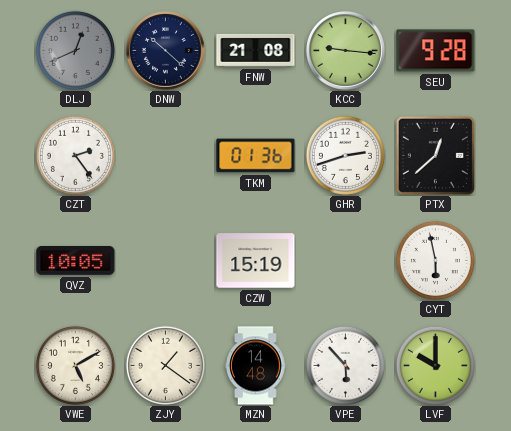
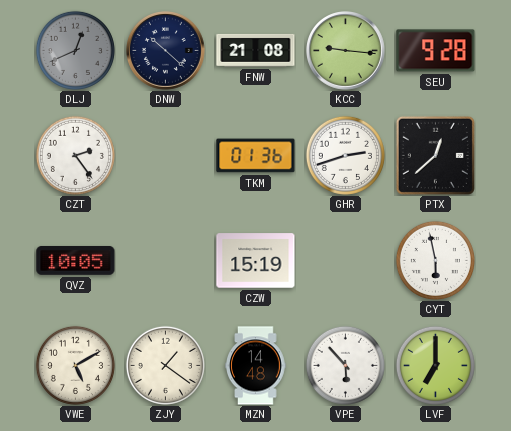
LVF: 10:00 -> 7:00
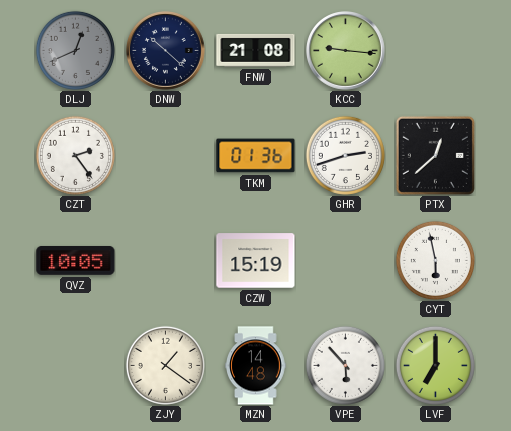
SEU: 9:28 -> none
VWE: 5:10 -> none
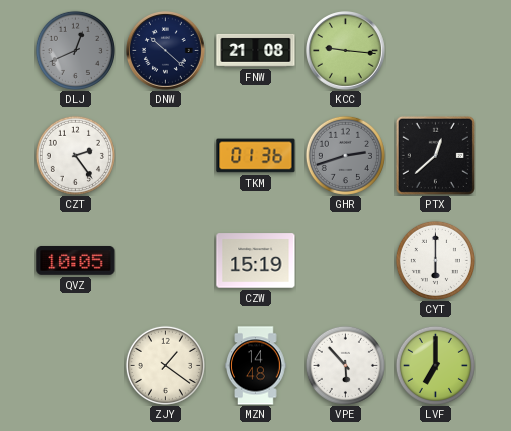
GHR dial: white -> grey
CYT: 5:58 -> 6:00
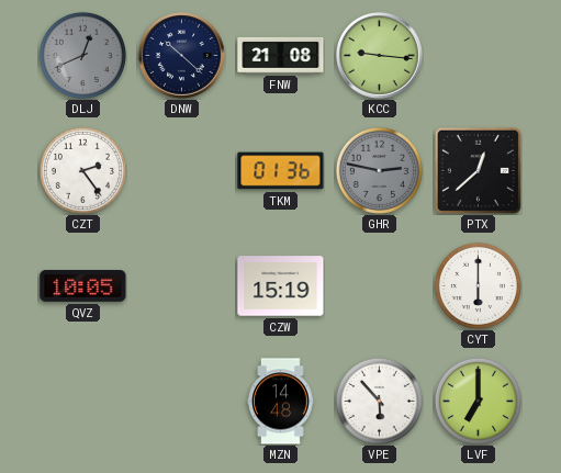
GHR: 2:42 -> 2:47
ZJY: 1:21 -> none
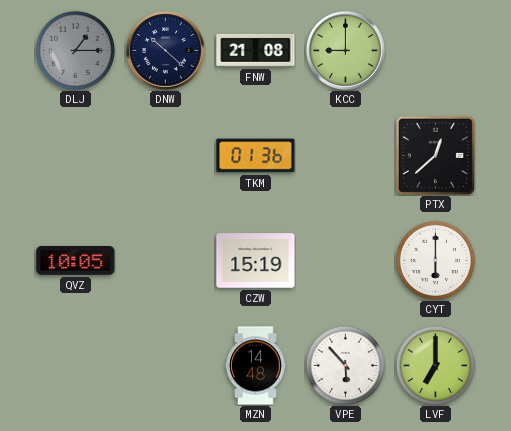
DLJ: 12:41 -> 1:15
KCC: 9:16 -> 9:00
CZT: 2:24 -> none
GHR: 2:47 -> none
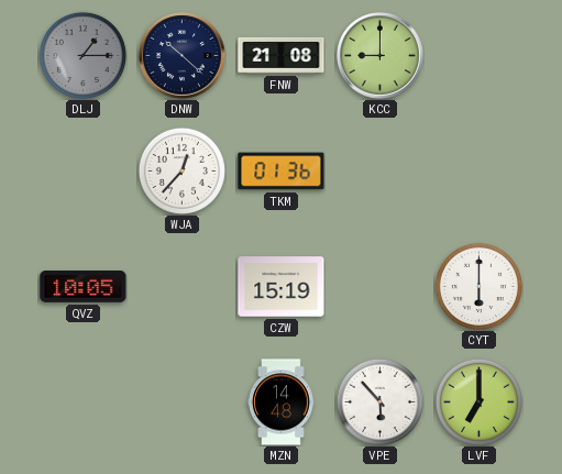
WJA: none -> 12:37
PTX: 12:38 -> none
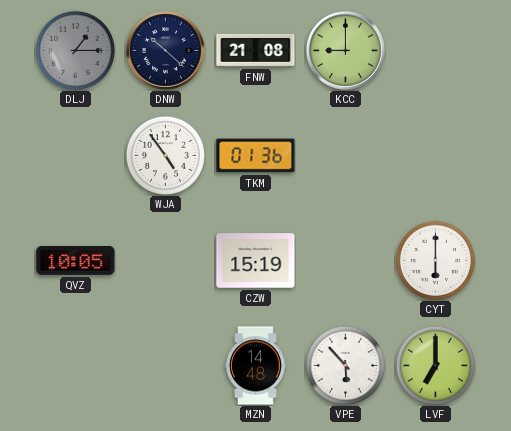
WJA: 12:37 -> 4:54
